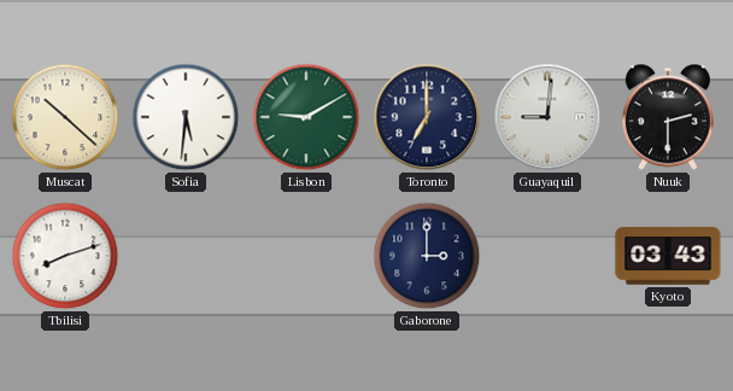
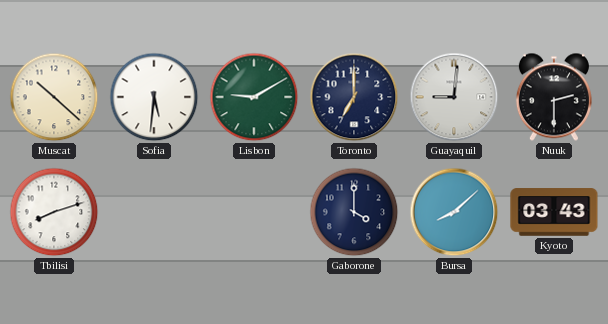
Gaborone: 3:00 -> 4:00
Bursa: none -> 8:08
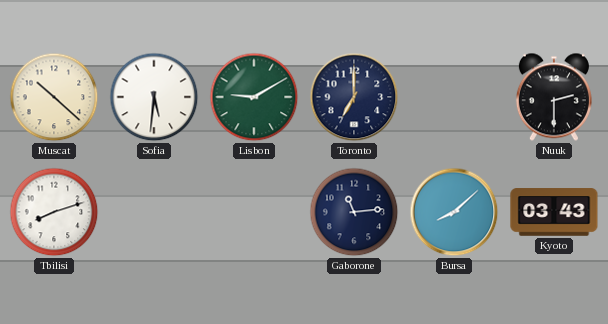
Guayaquil: 9:01 -> none
Gaborone: 4:00 -> 11:14
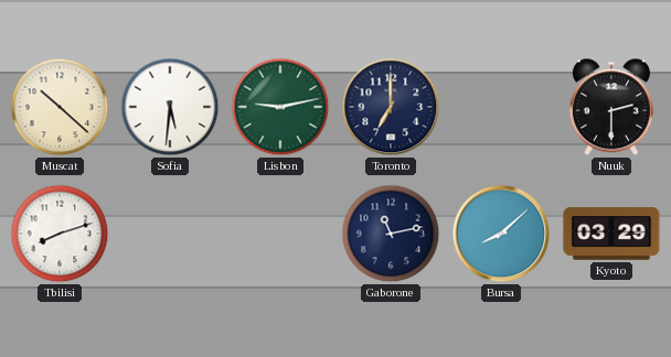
Lisbon: 9:10 -> 9:13
Gaborone: 11:14 -> 11:13
Kyoto: 03:43 -> 03:29
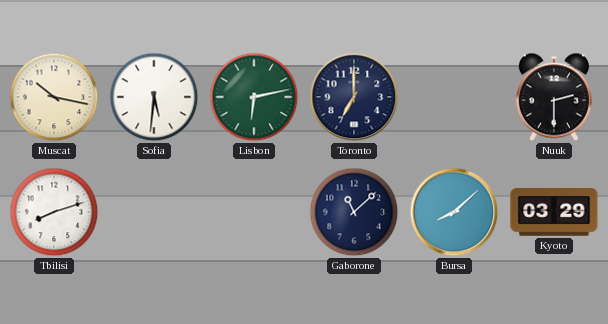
Muscat: 10:22 -> 10:17
Lisbon: 9:13 -> 6:13
Gaborone: 11:13 -> 11:08
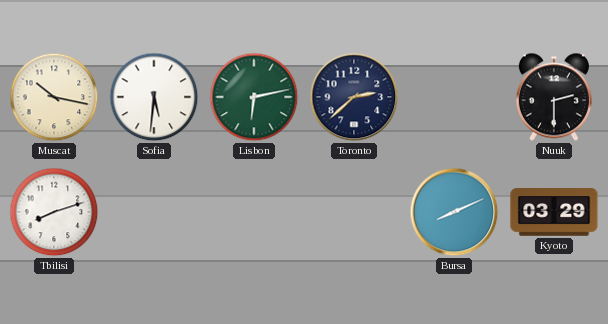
Toronto: 7:00 -> 2:38
Gaborone: 11:08 -> none
Bursa: 8:08 -> 8:11
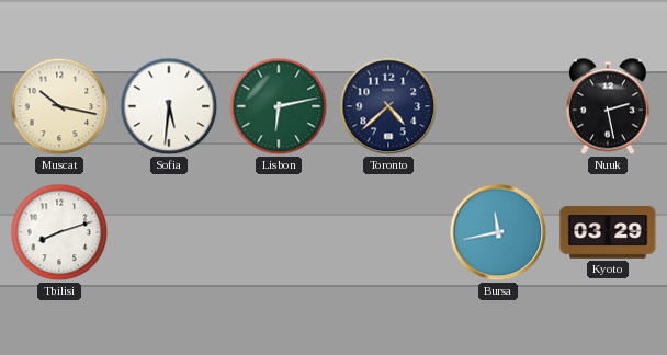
Toronto: 2:38 -> 4:38
Nuuk: 2:30 -> 2:28
Bursa: 8:11 -> 11:43
